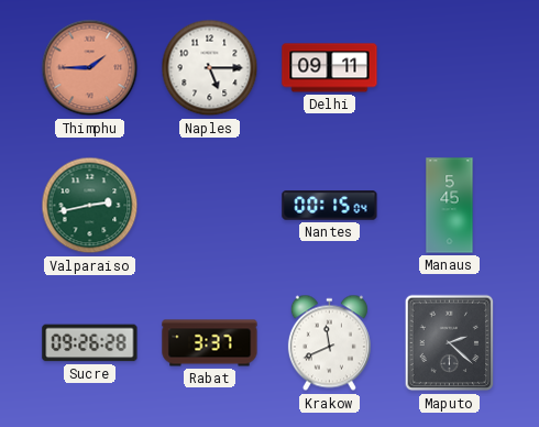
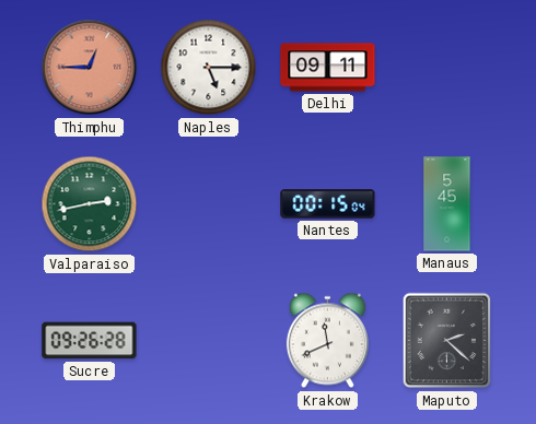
Thimphu: 1:45 -> 12:45
Rabat: 3:37 -> none
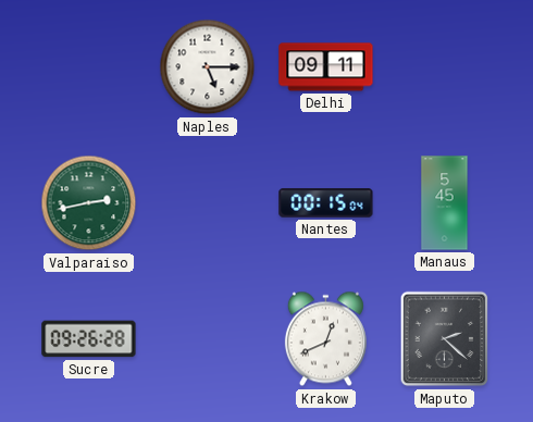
Thimphu: 12:45 -> none
Krakow: 11:41 -> 12:41
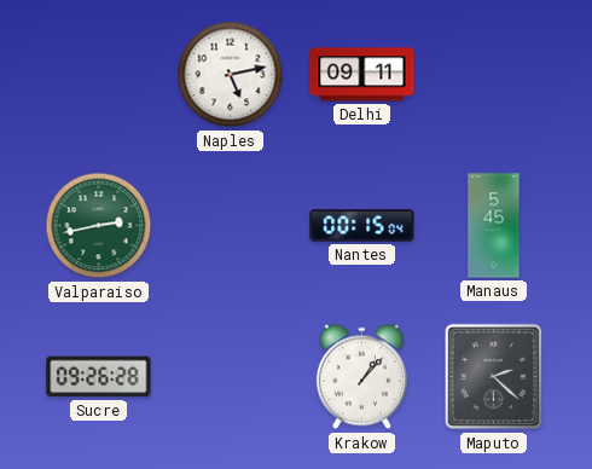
Naples: 5:15 -> 5:13
Krakow: 12:41 -> 1:07
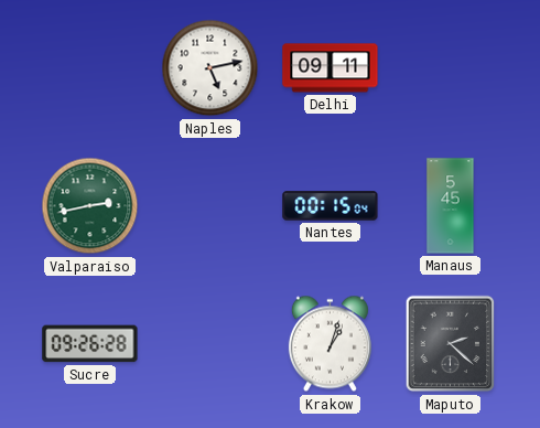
Krakow: 1:07 -> 1:03
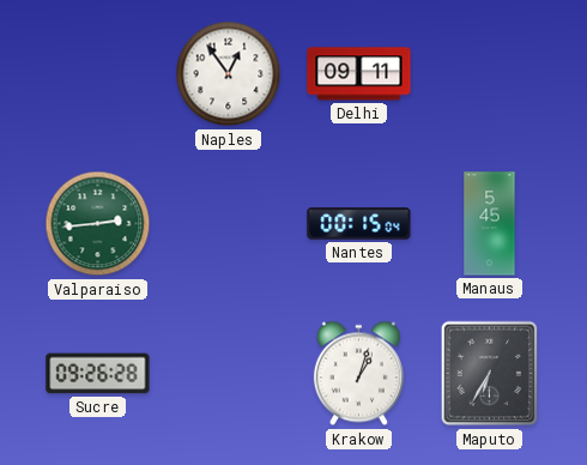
Naples: 5:13 -> 12:54
Valparaiso: 2:43 -> 2:44
Maputo: 2:22 -> 6:35
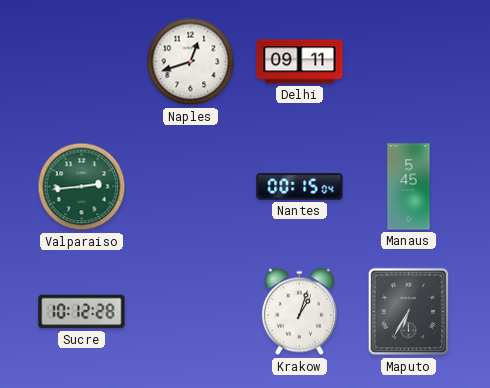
Naples: 12:54 -> 12:42
Sucre: 09:26 -> 10:12
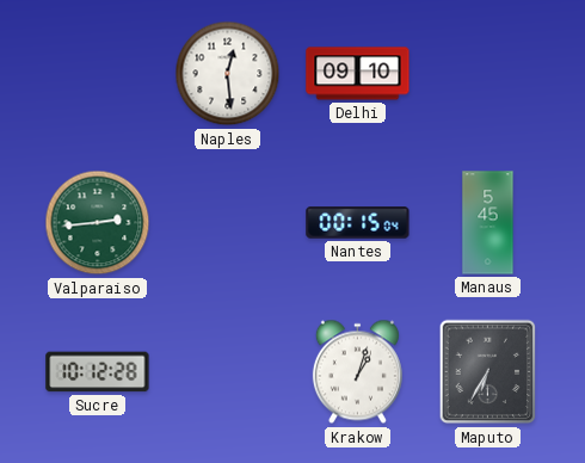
Naples: 12:42 -> 12:29
Delhi: 09:11 -> 09:10
